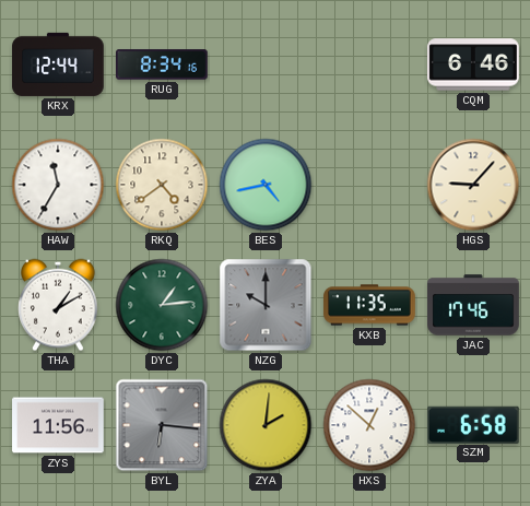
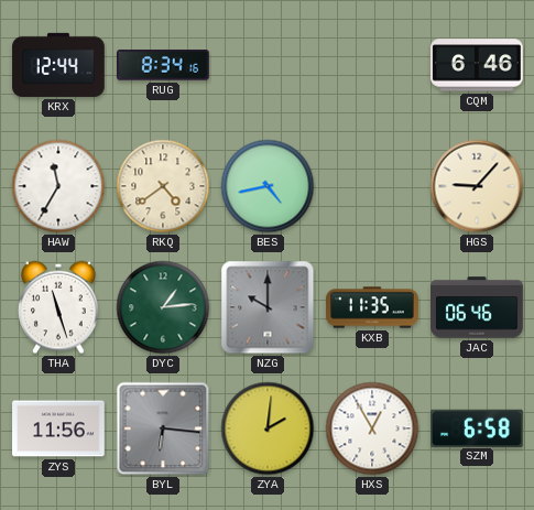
THA: 1:10 -> 11:27
JAC: 17:46 -> 06:46
HXS: 12:52 -> 12:55
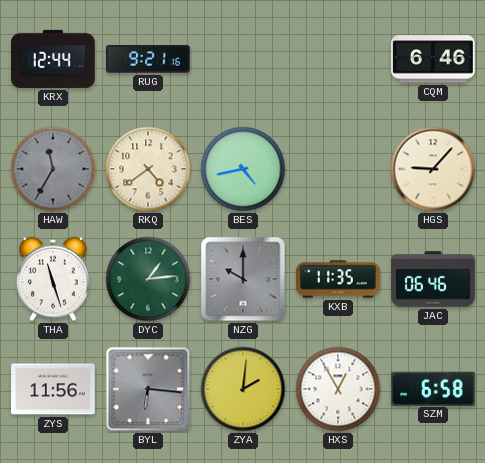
RUG: 8:34 -> 9:21
HAW dial: white -> grey
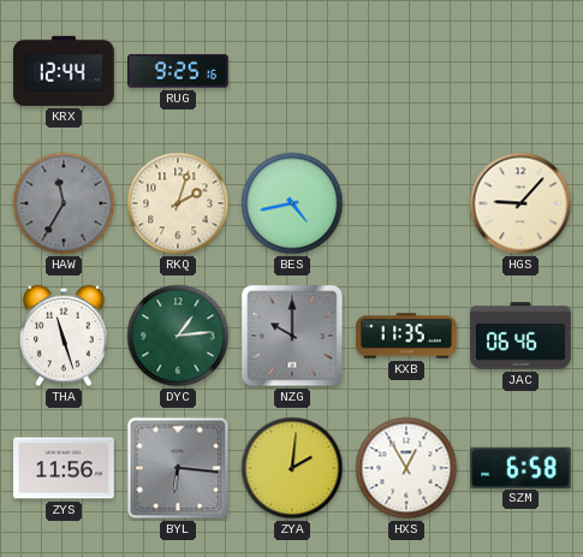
RUG: 9:21 -> 9:25
CQM: 6:46 -> none
RKQ: 4:39 -> 2:03
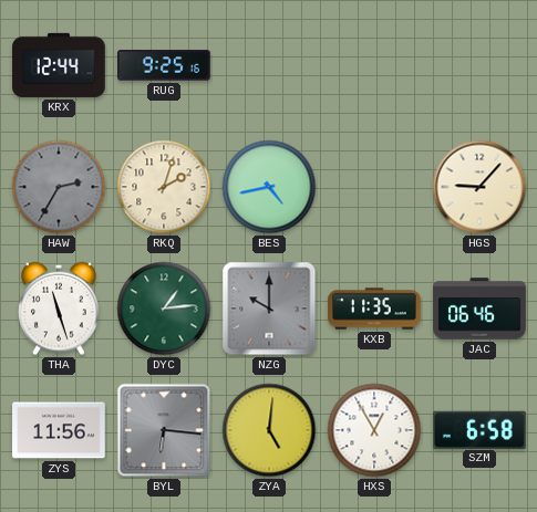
HAW: 11:35 -> 2:35
ZYA: 2:01 -> 5:01
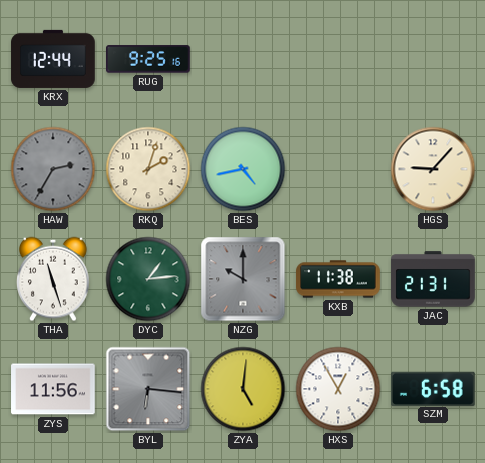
KXB: 11:35 -> 11:38
JAC: 06:46 -> 21:31
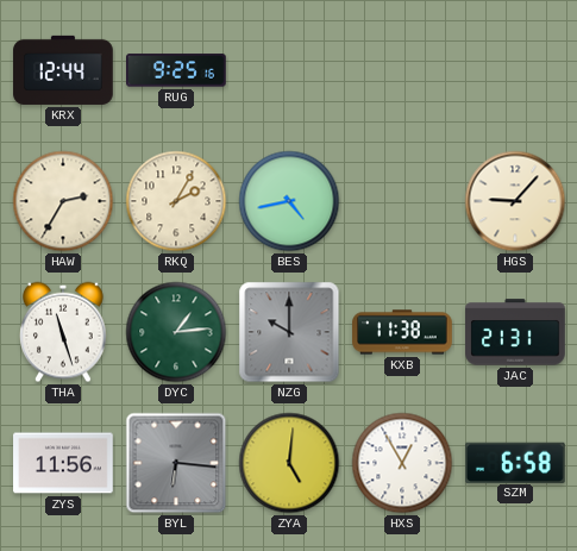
HAW dial: grey -> cream
RKQ: 2:03 -> 2:05
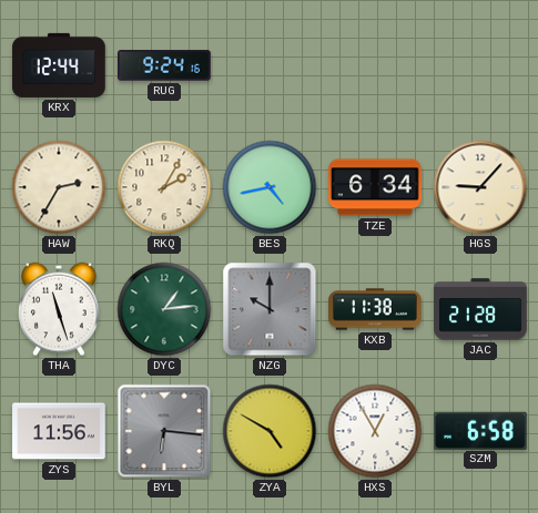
RUG: 9:25 -> 9:24
TZE: none -> 6:34
JAC: 21:31 -> 21:28
ZYA: 5:01 -> 4:50
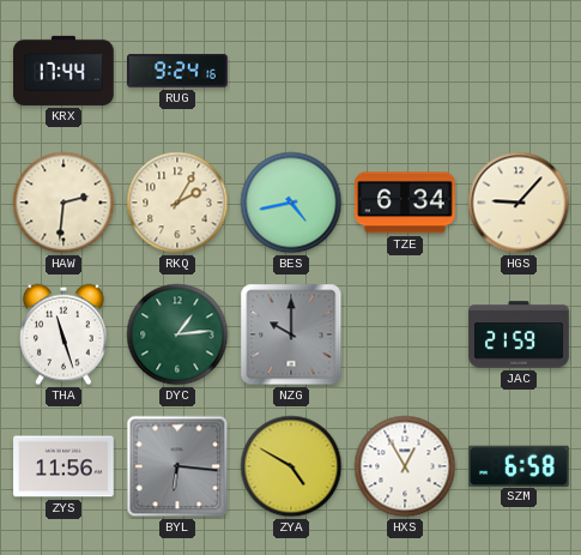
KRX: 12:44 -> 17:44
HAW: 2:35 -> 2:31
KXB: 11:38 -> none
JAC: 21:28 -> 21:59
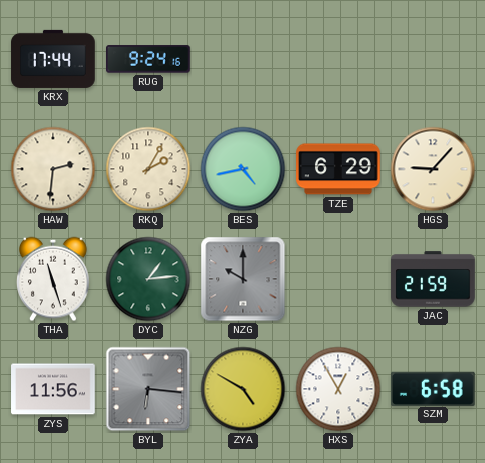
TZE: 6:34 -> 6:29
